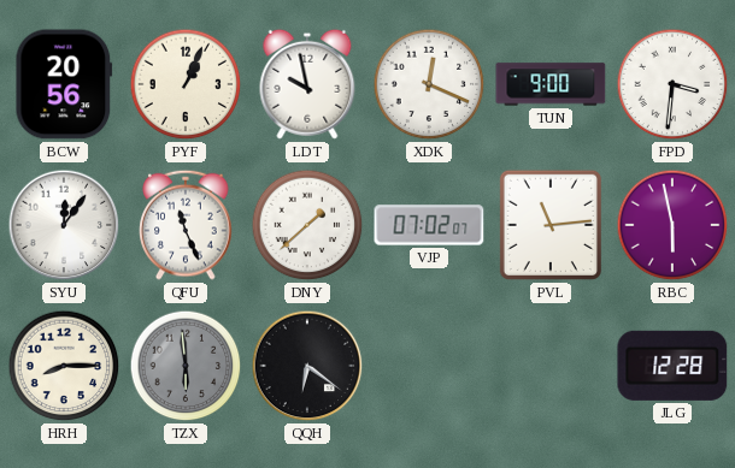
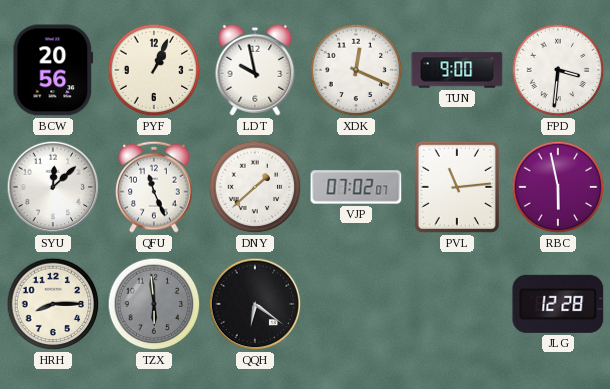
SYU: 12:06 -> 12:08
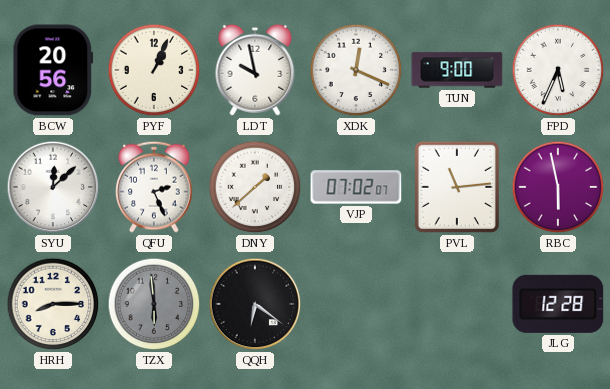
FPD: 3:31 -> 5:34
QFU: 11:26 -> 2:26
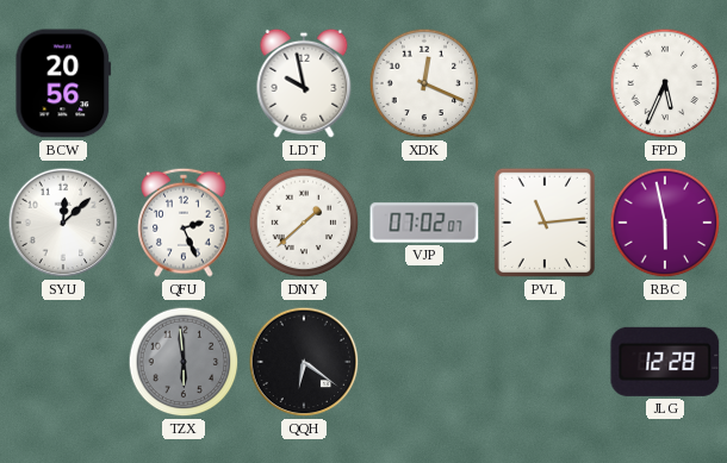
PYF: 1:04 -> none
TUN: 9:00 -> none
HRH: 8:15 -> none
